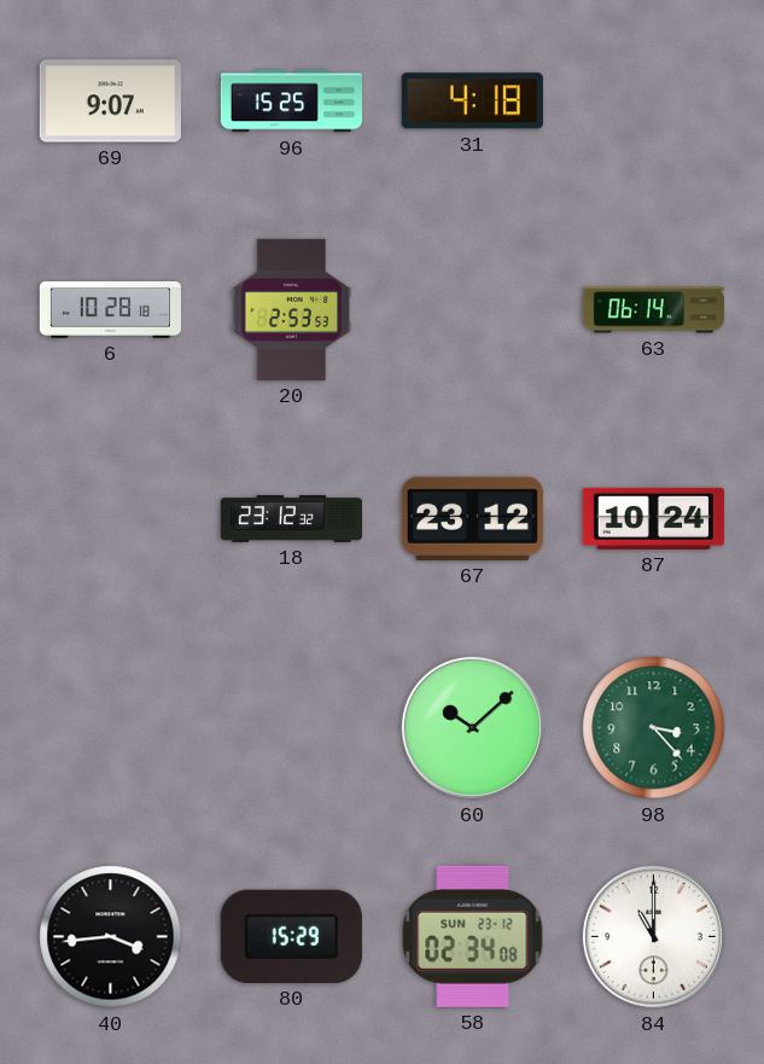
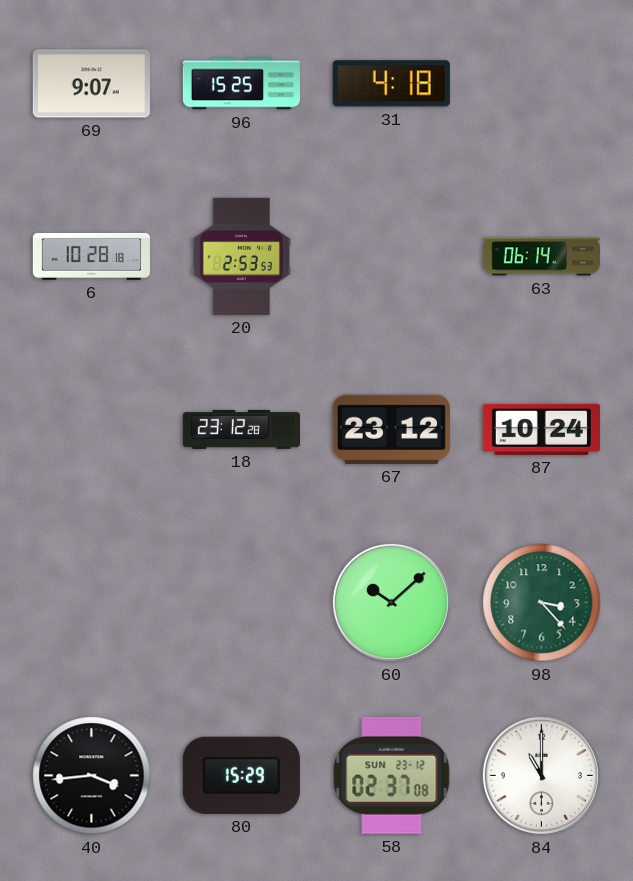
18: 23:12:32 -> 23:12:28
58: 02:34 -> 02:37
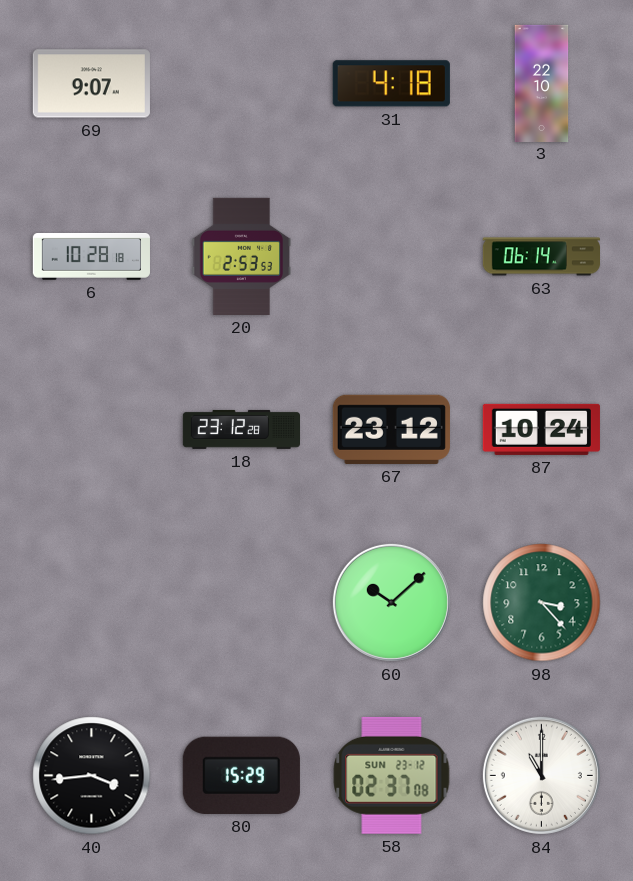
96: 15:25 -> none
3: none -> 22:10
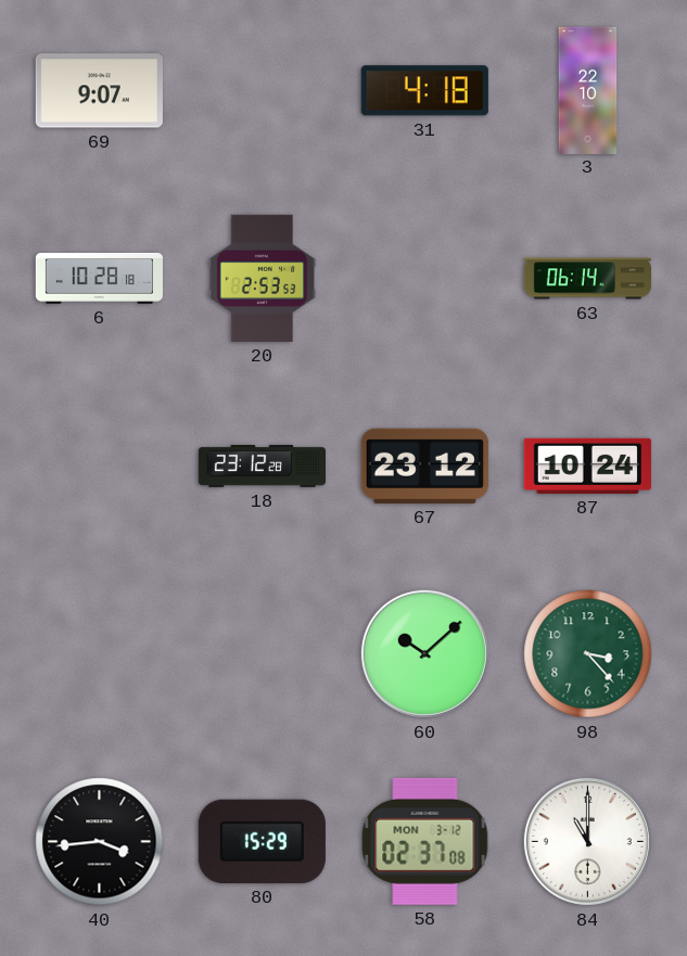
58 date: SUN 23-12 -> MON 3-12
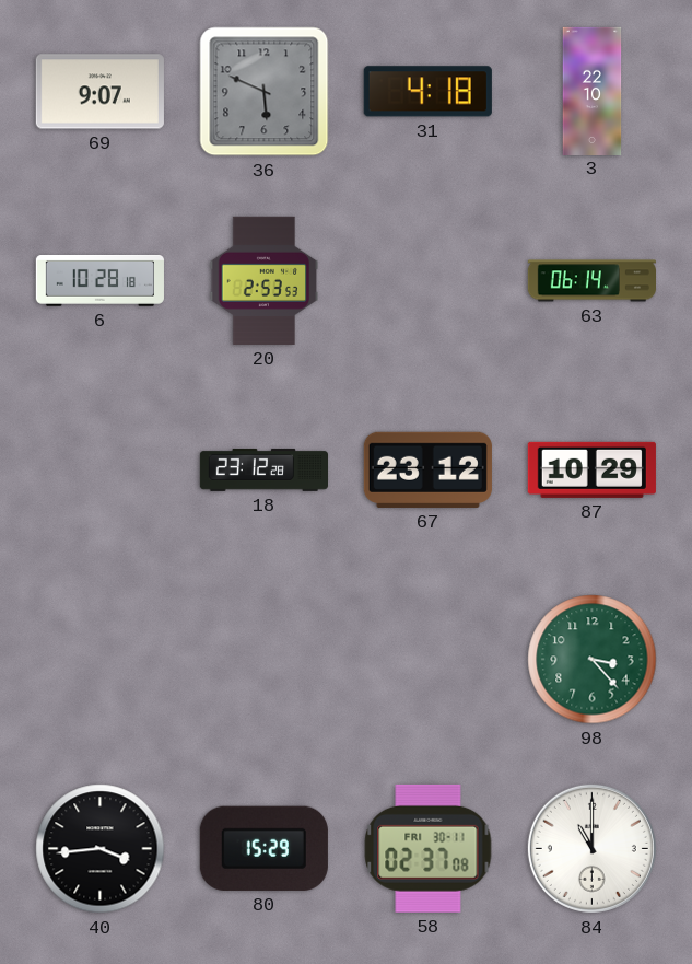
36: none -> 5:49
87: 10:24 -> 10:29
60: 10:08 -> none
58 date: MON 3-12 -> FRI 30-11
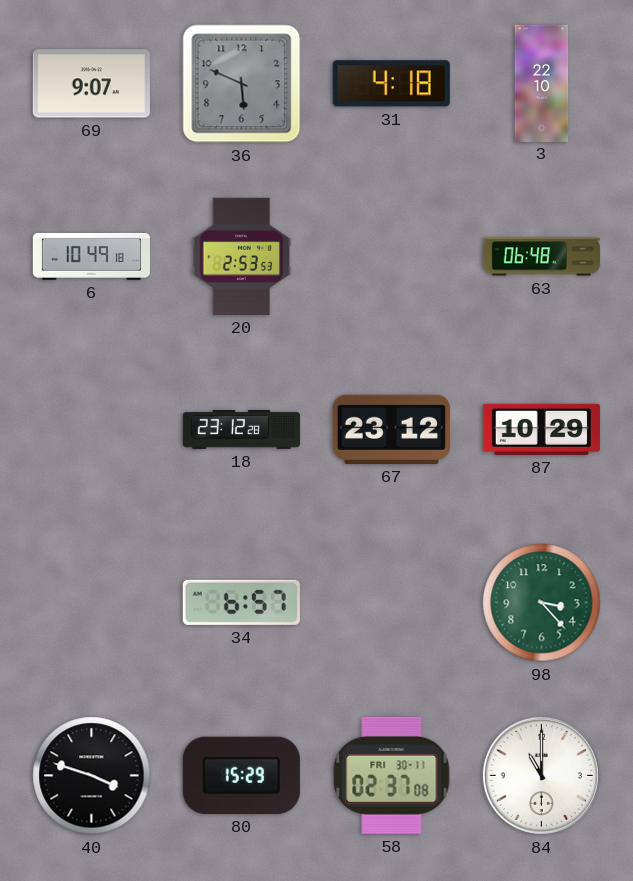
6: 10:28 -> 10:49
63: 06:14 -> 06:48
34: none -> 6:57
40: 3:44 -> 3:48
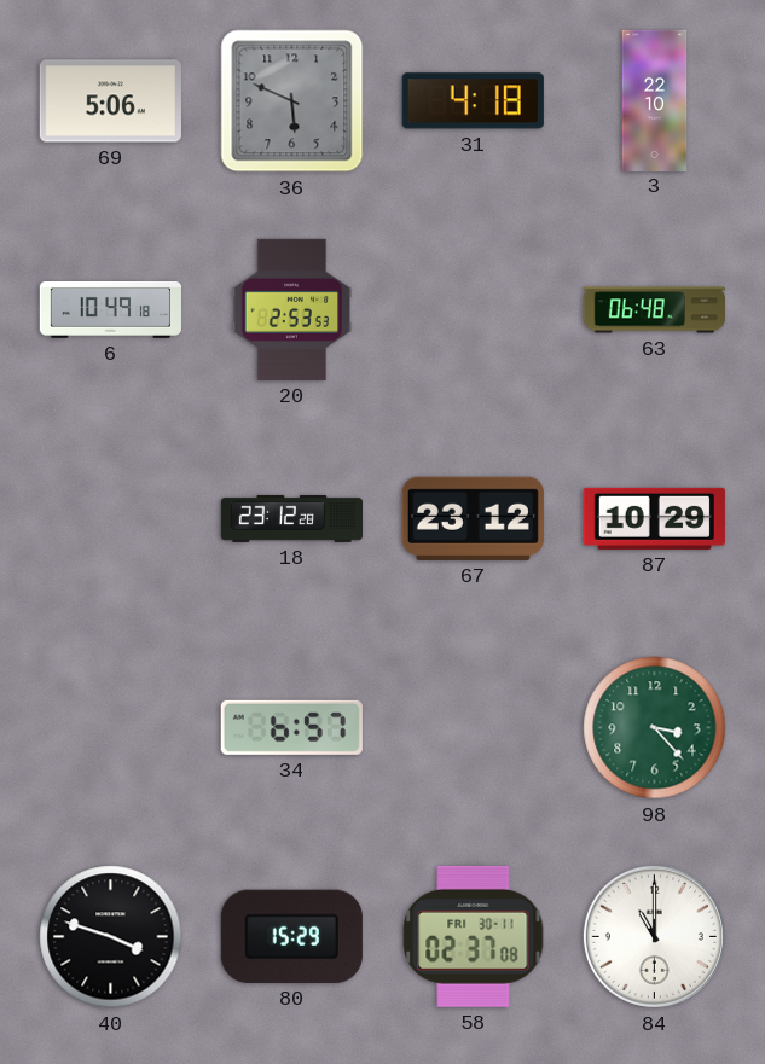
69: 9:07 -> 5:06
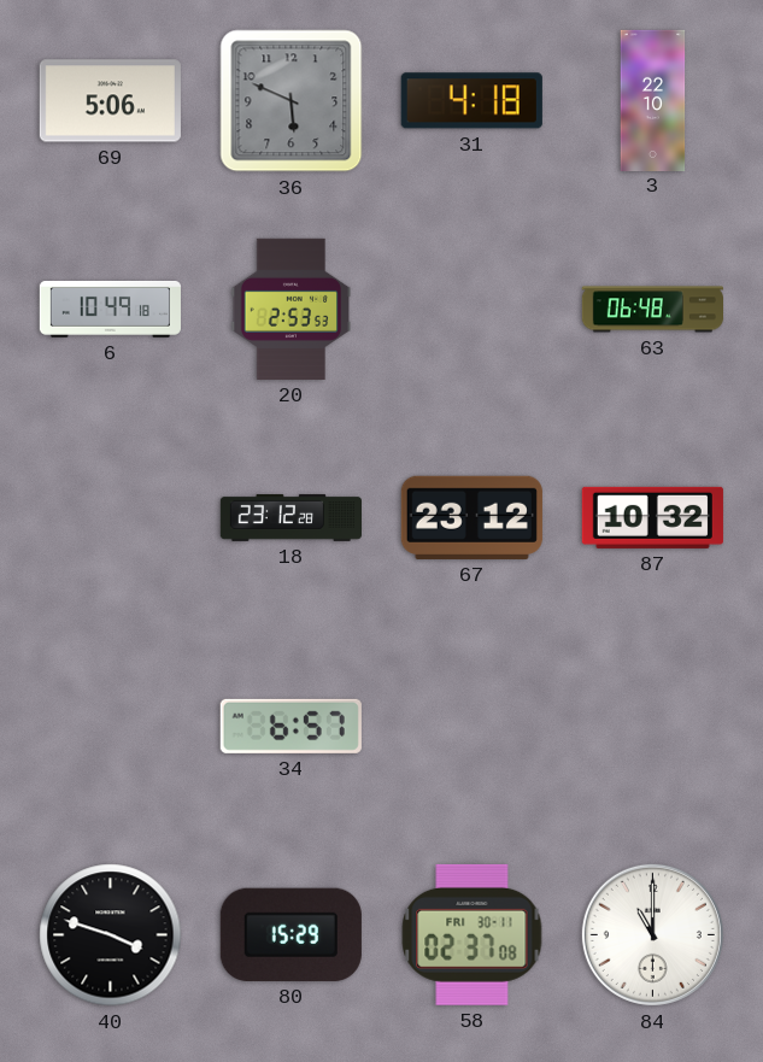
87: 10:29 -> 10:32
98: 3:23 -> none
